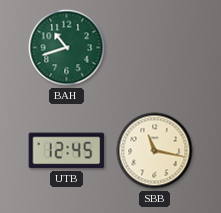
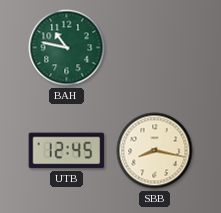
BAH: 10:42 -> 10:47
SBB: 11:17 -> 8:17
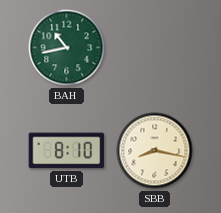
BAH: 10:47 -> 10:43
UTB: 12:45 -> 8:10
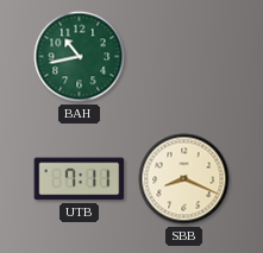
UTB: 8:10 -> 7:11
SBB: 8:17 -> 8:19
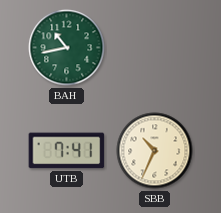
UTB: 7:11 -> 7:41
SBB: 8:19 -> 10:34
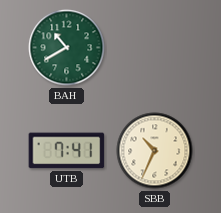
BAH: 10:43 -> 10:40
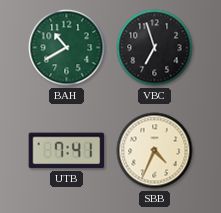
VBC: none -> 6:57
SBB: 10:34 -> 4:34
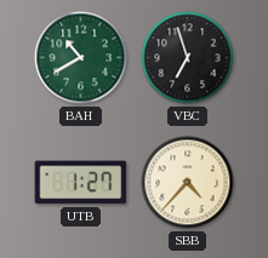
UTB: 7:41 -> 1:27
SBB: 4:34 -> 4:37
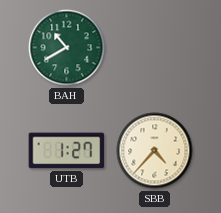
VBC: 6:57 -> none
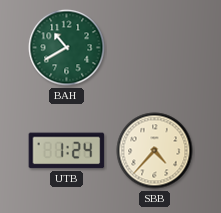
UTB: 1:27 -> 1:24
